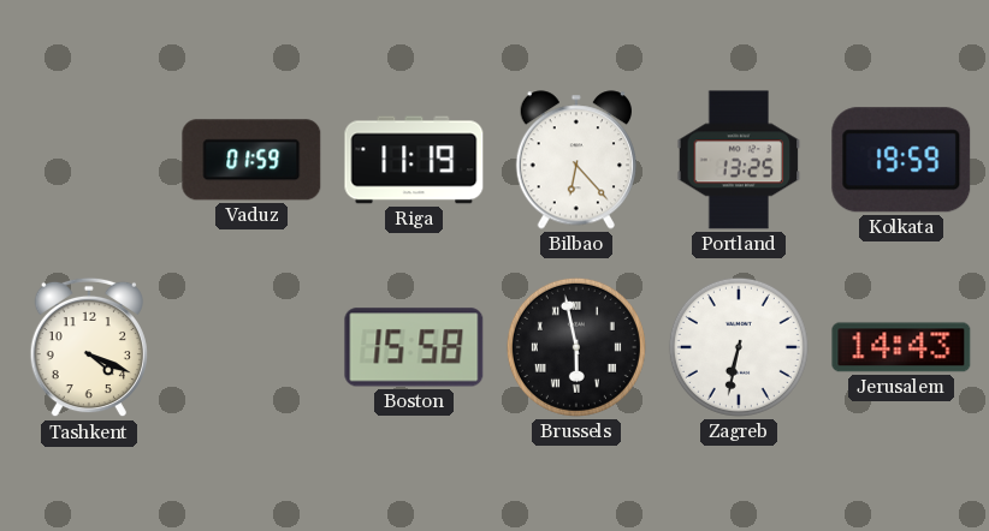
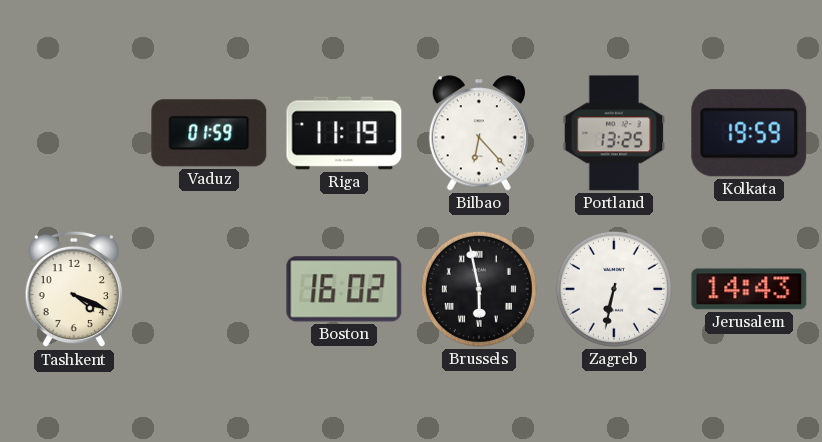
Boston: 15:58 -> 16:02
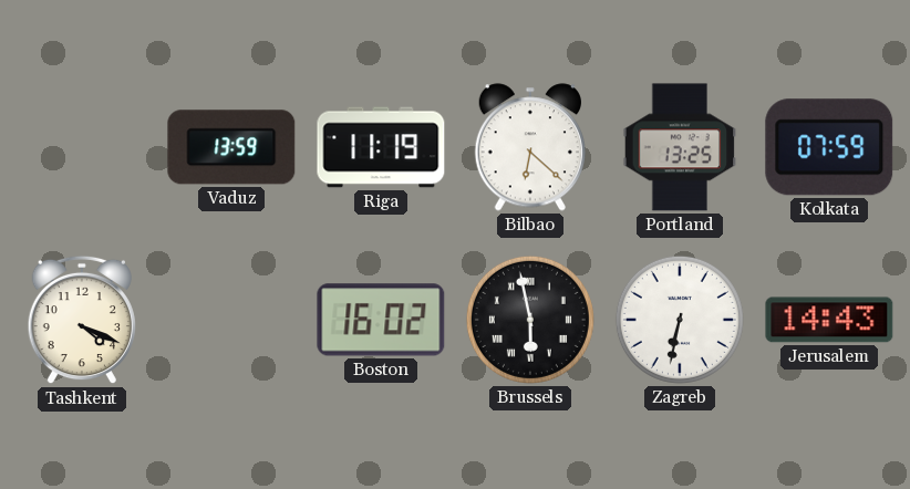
Vaduz: 01:59 -> 13:59
Bilbao: 6:23 -> 6:22
Kolkata: 19:59 -> 07:59
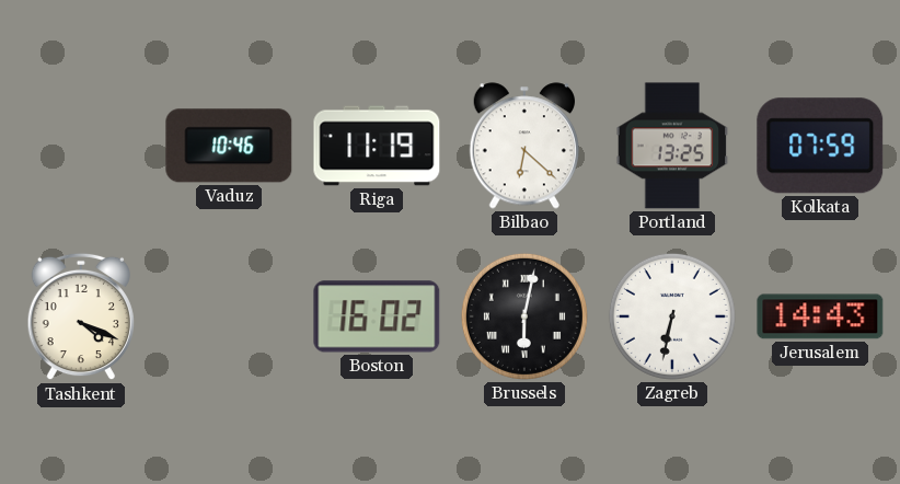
Vaduz: 13:59 -> 10:46
Brussels: 5:58 -> 6:02
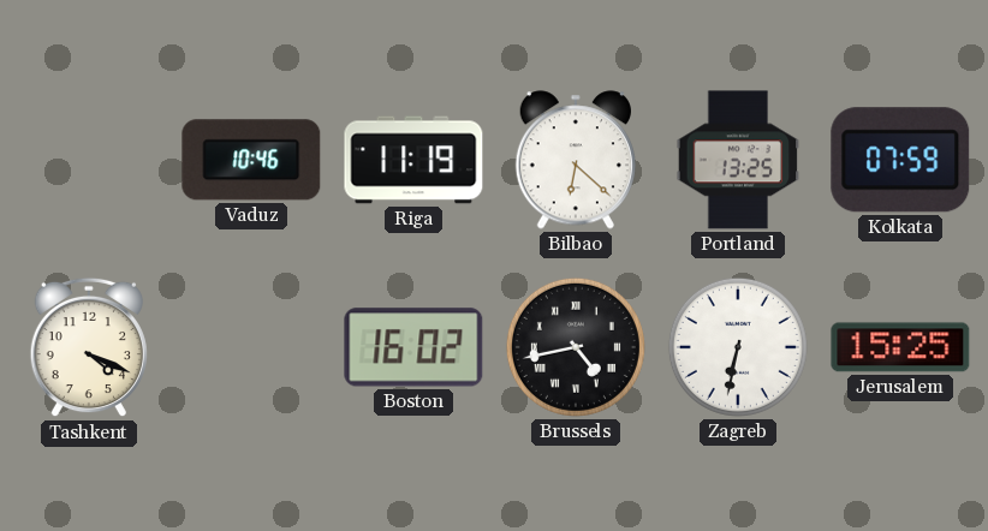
Brussels: 6:02 -> 4:43
Jerusalem: 14:43 -> 15:25
